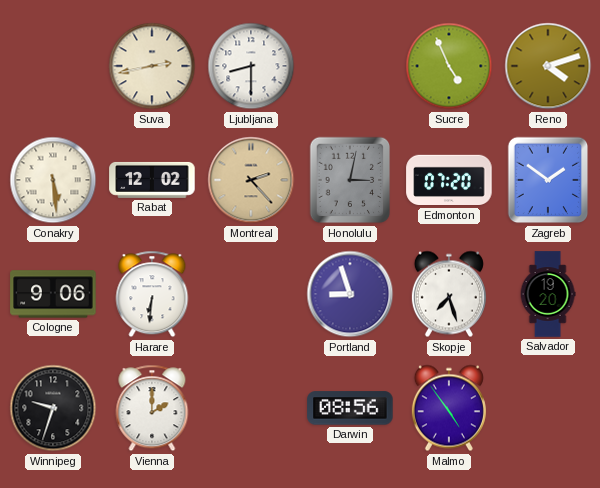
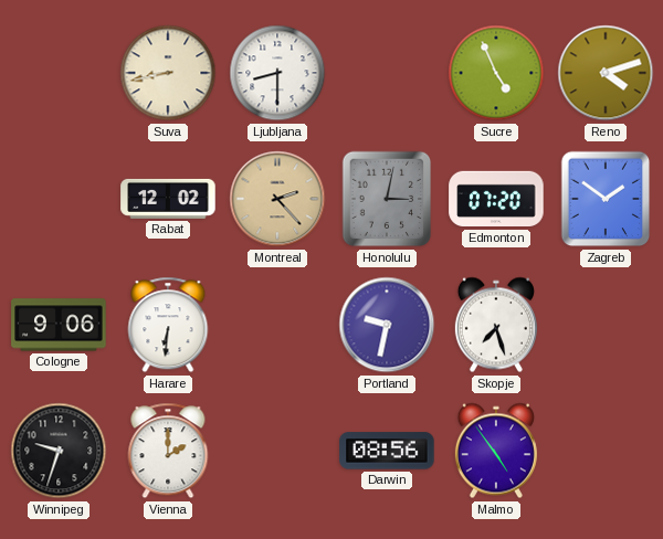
Suva: 2:43 -> 8:43
Conakry: 5:29 -> none
Portland: 8:57 -> 9:32
Salvador: 19:20 -> none
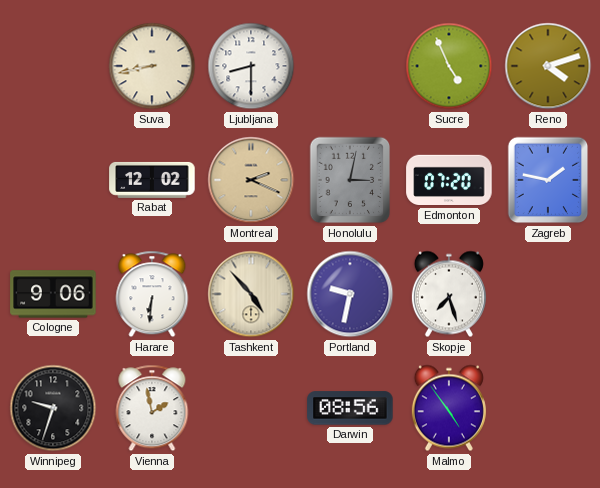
Montreal: 2:23 -> 2:19
Zagreb: 1:51 -> 1:47
Tashkent: none -> 4:53
Vienna: 2:00 -> 1:58
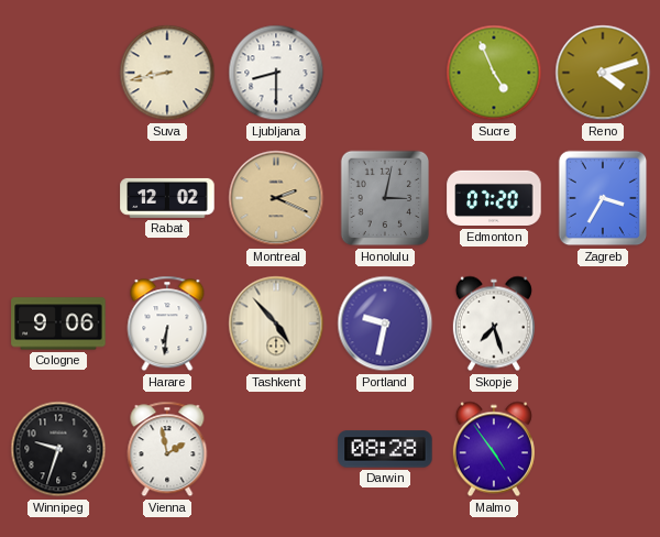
Zagreb: 1:47 -> 3:35
Darwin: 08:56 -> 08:28
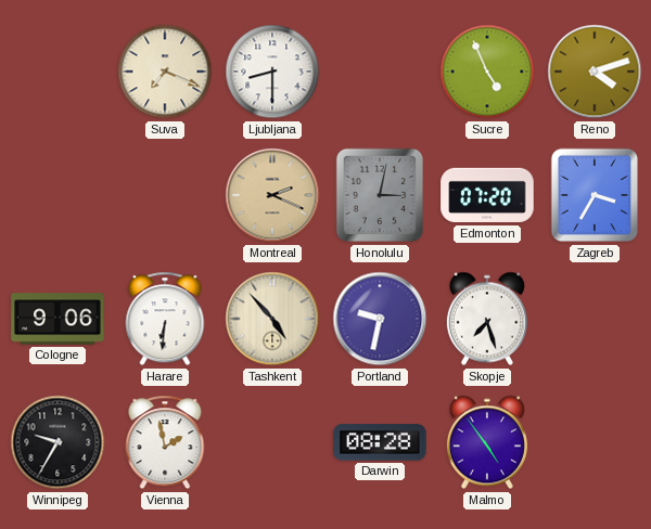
Suva: 8:43 -> 7:19
Rabat: 12:02 -> none
Winnipeg: 9:33 -> 9:35
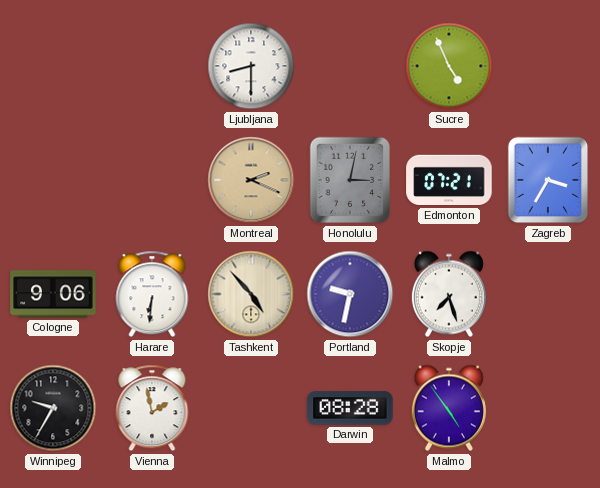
Suva: 7:19 -> none
Reno: 4:12 -> none
Edmonton: 07:20 -> 07:21
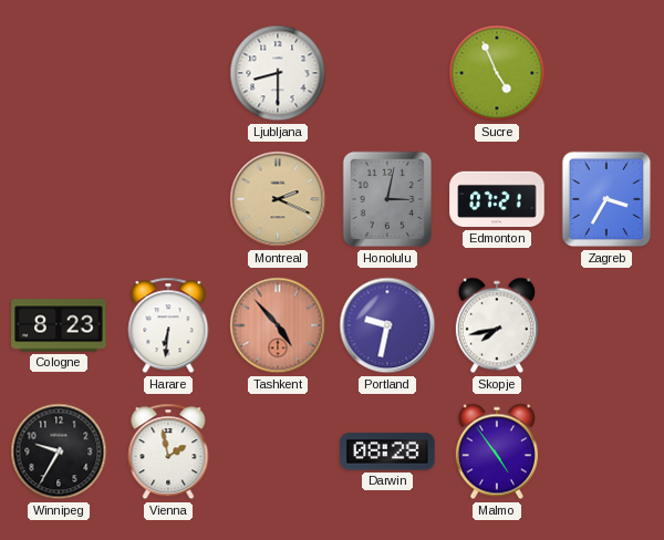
Cologne: 9:06 -> 8:23
Tashkent dial: cream -> salmon
Skopje: 7:27 -> 7:43
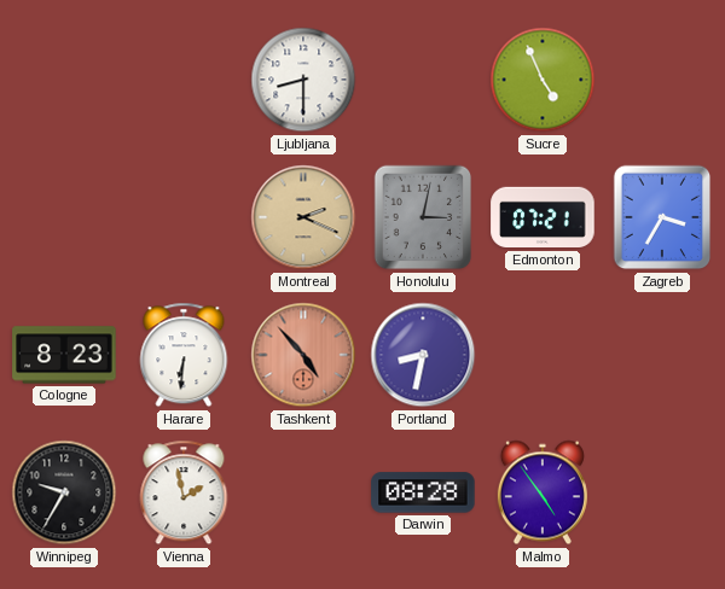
Portland: 9:32 -> 8:32
Skopje: 7:43 -> none
